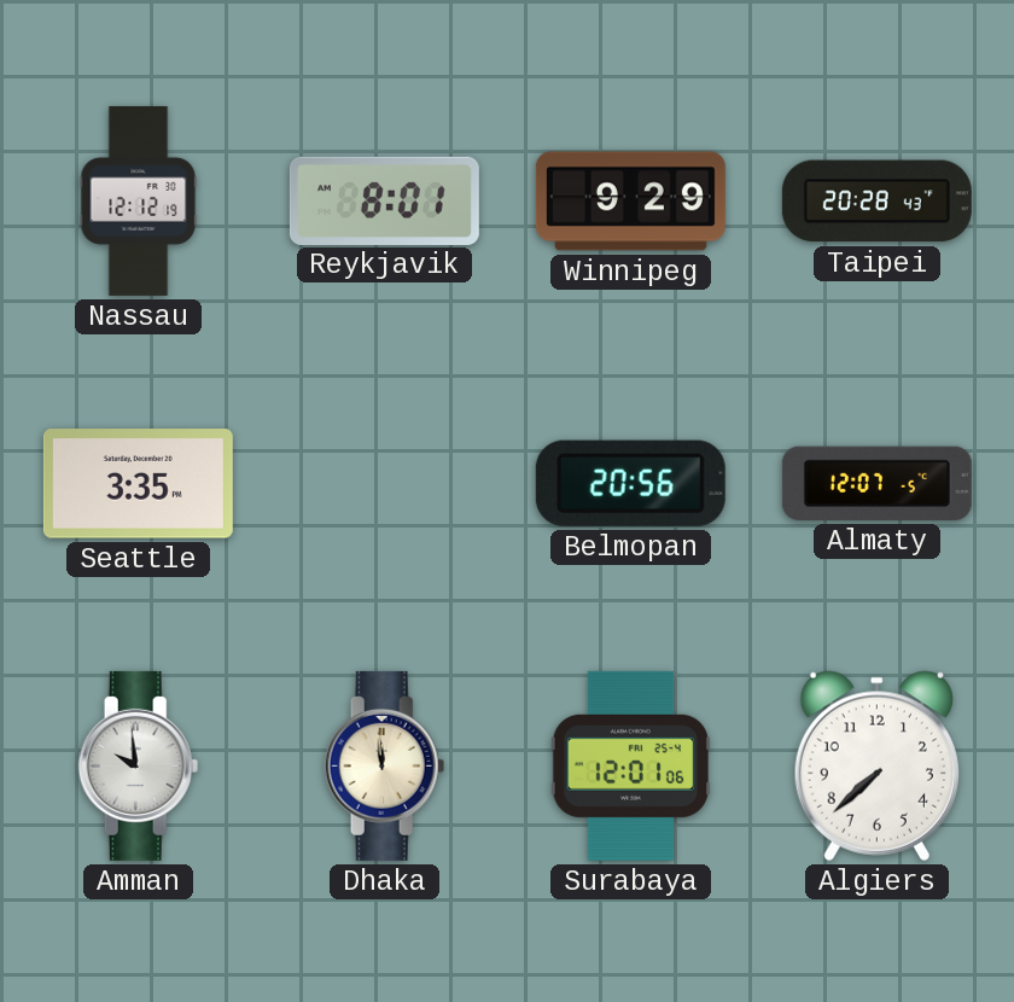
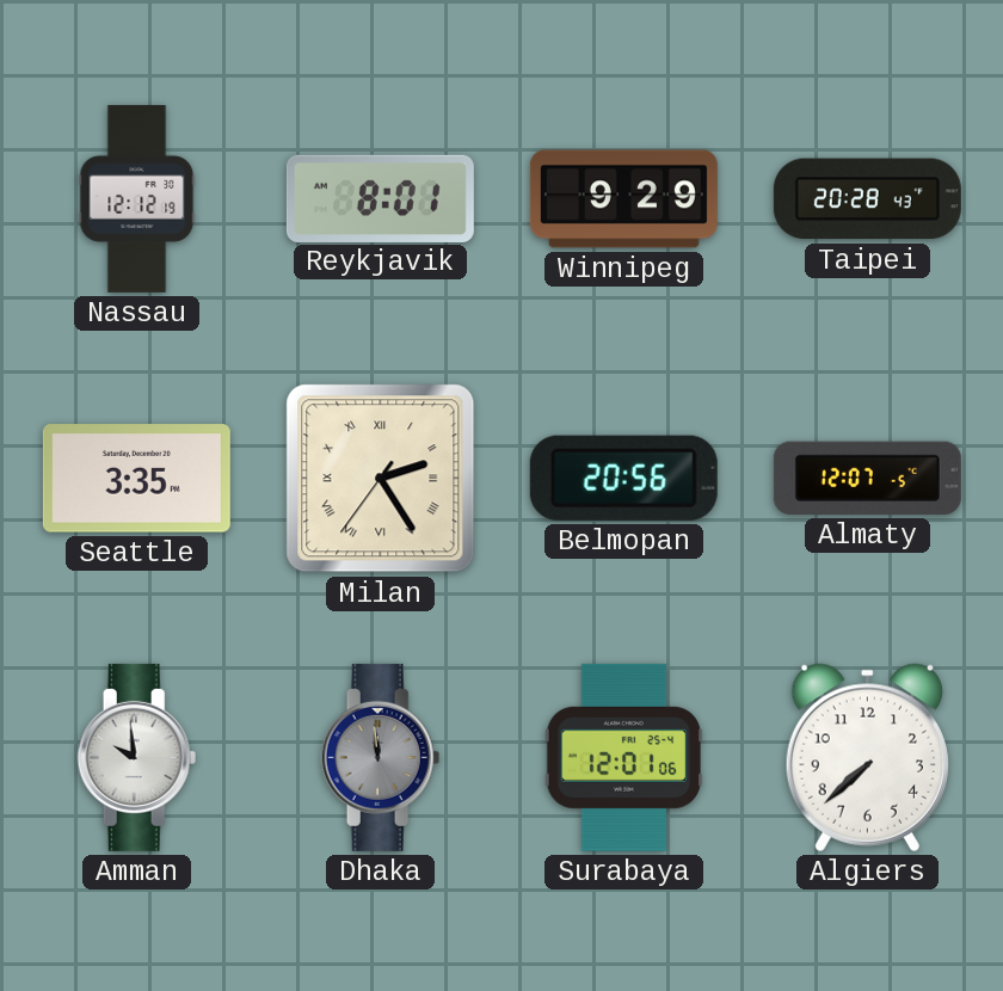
Milan: none -> 2:24
Dhaka dial: cream -> grey
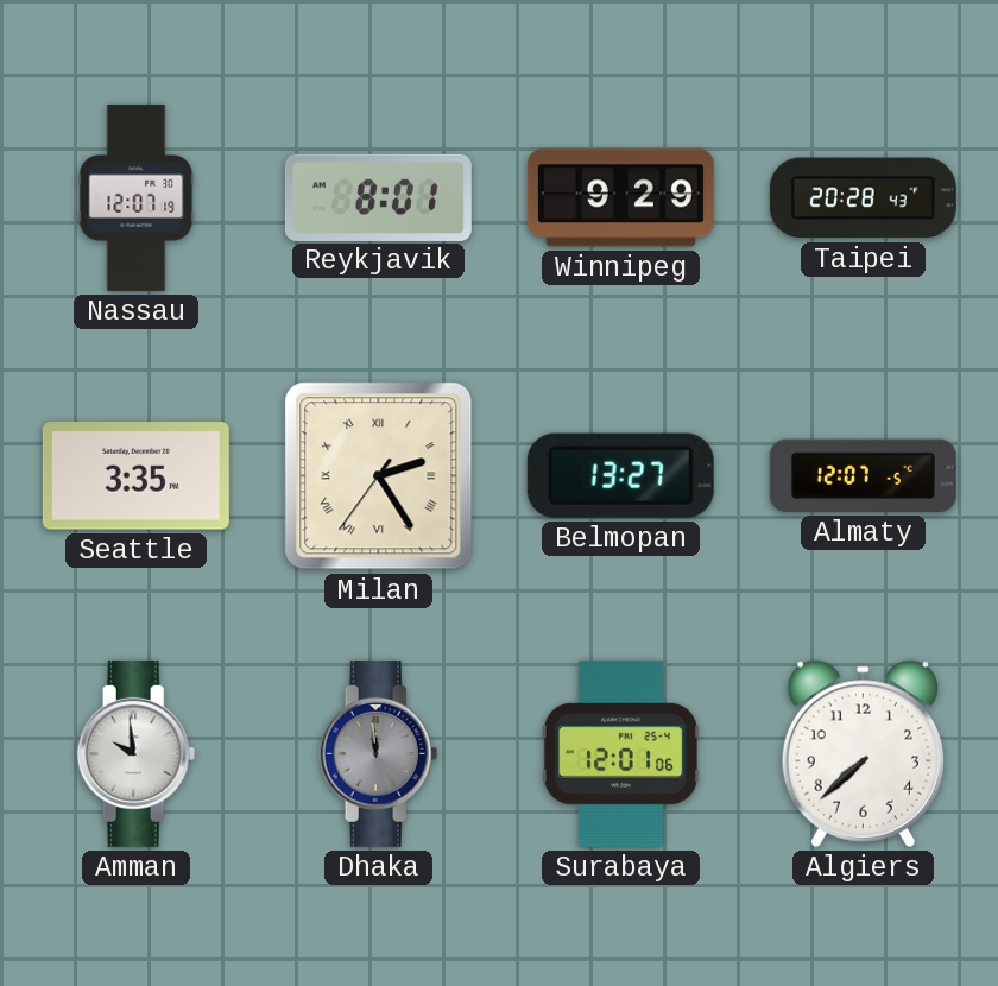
Nassau: 12:12 -> 12:07
Belmopan: 20:56 -> 13:27
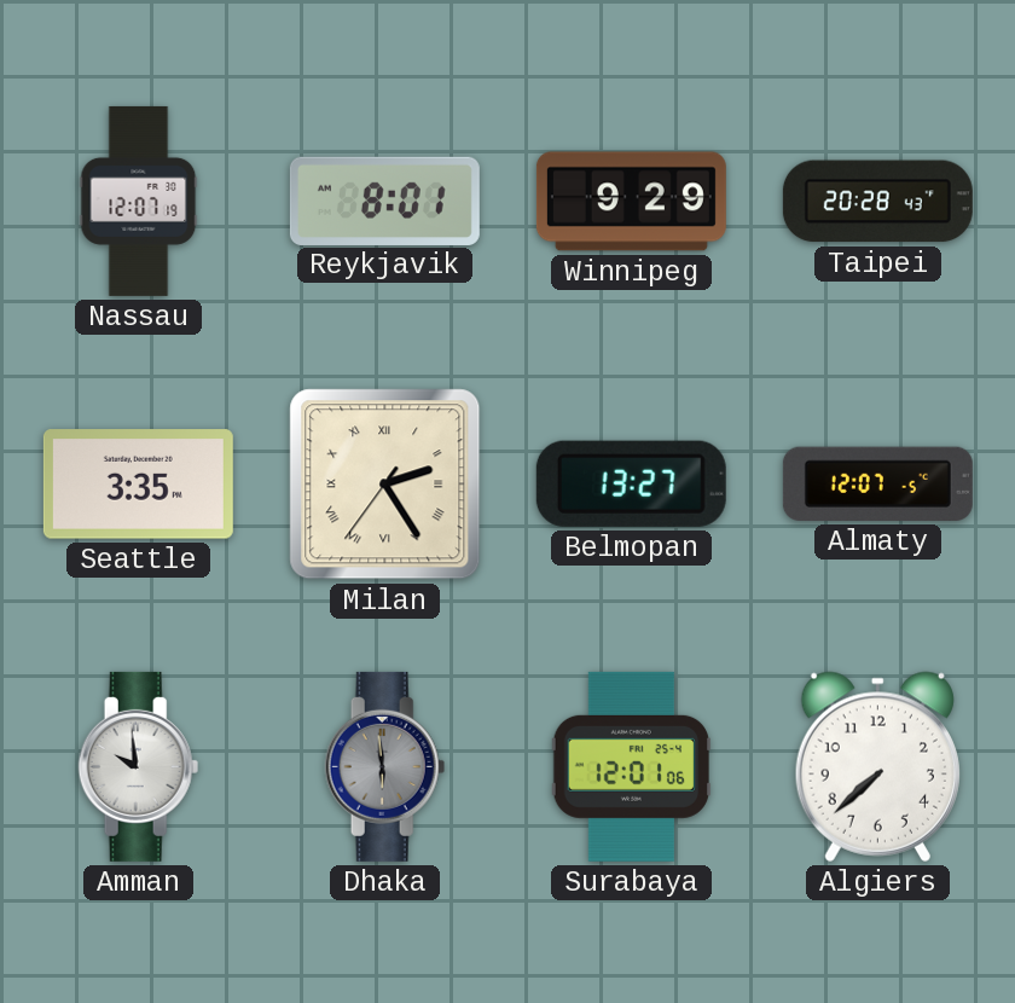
Dhaka: 11:59 -> 5:59
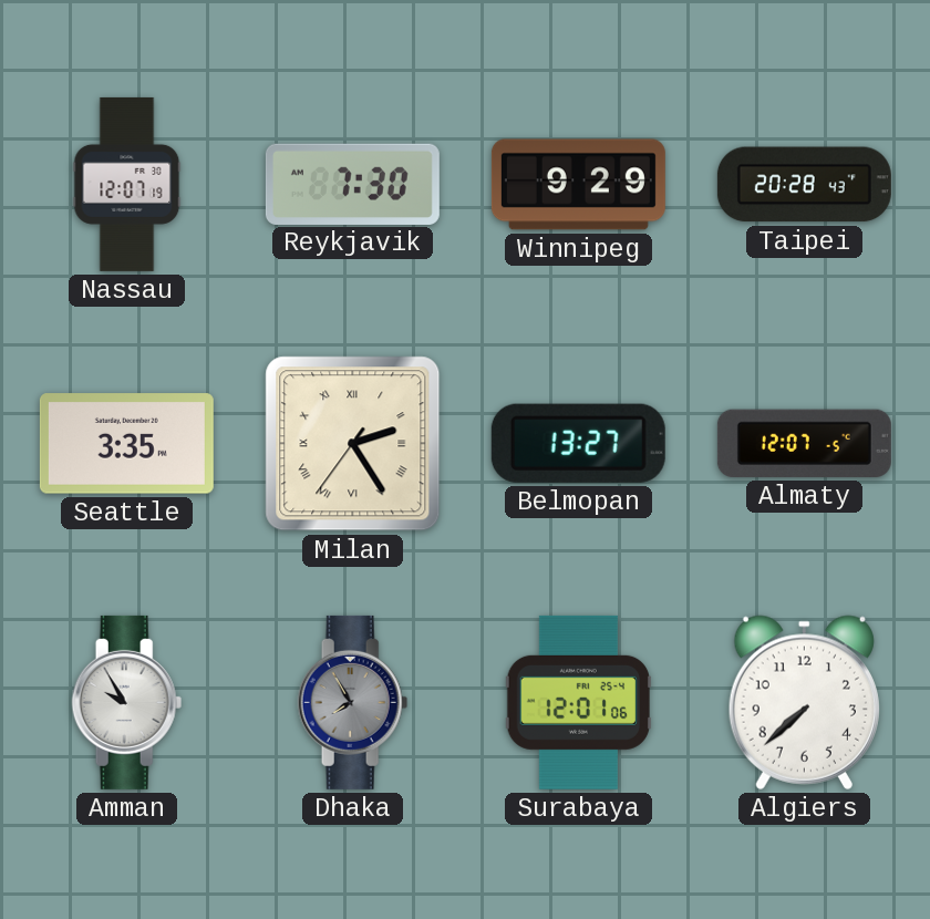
Reykjavik: 8:01 -> 7:30
Amman: 9:59 -> 9:55
Dhaka: 5:59 -> 7:55
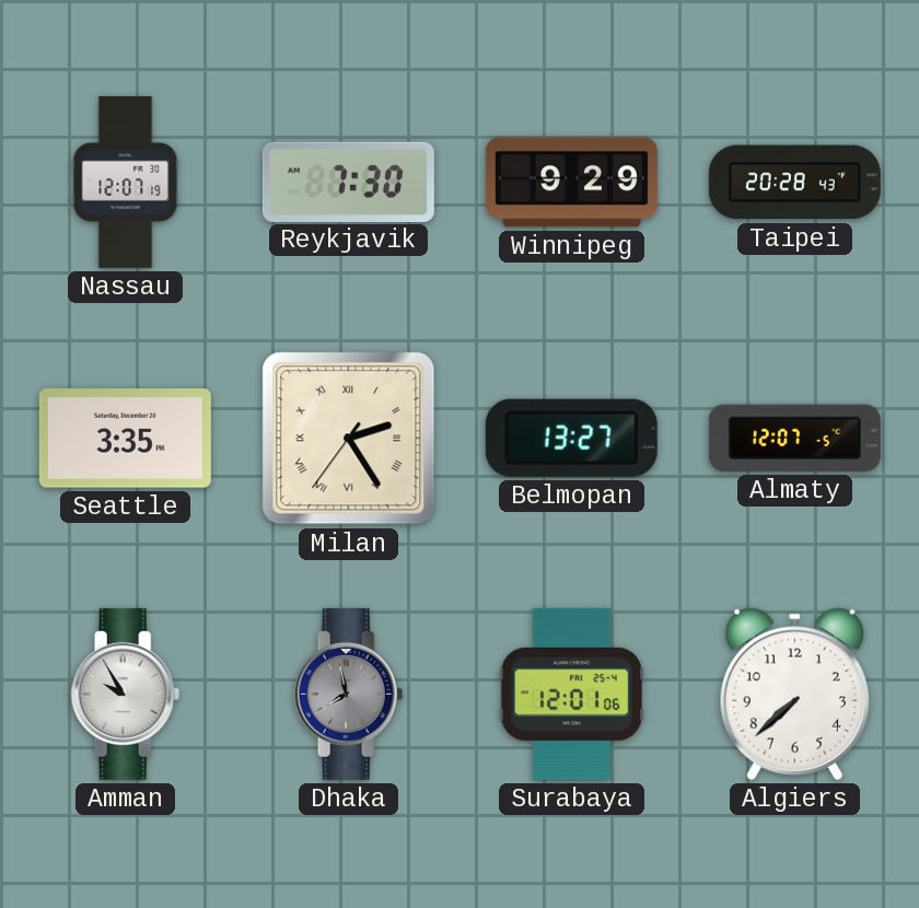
Dhaka: 7:55 -> 7:58
